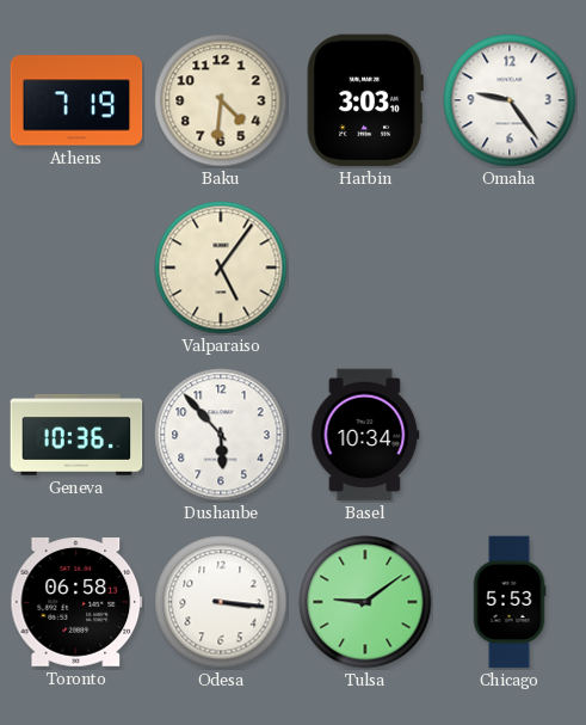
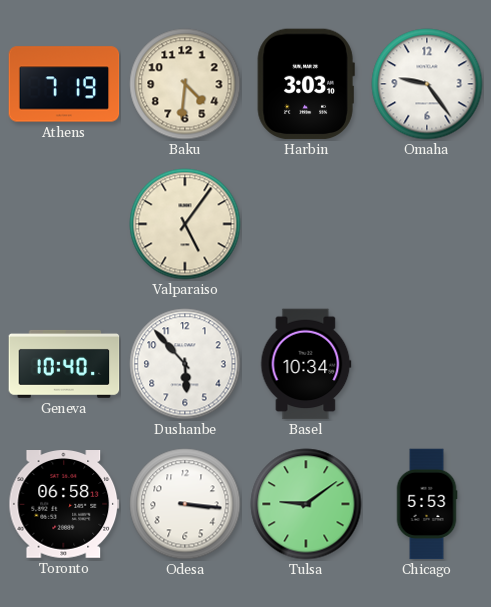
Geneva: 10:36 -> 10:40
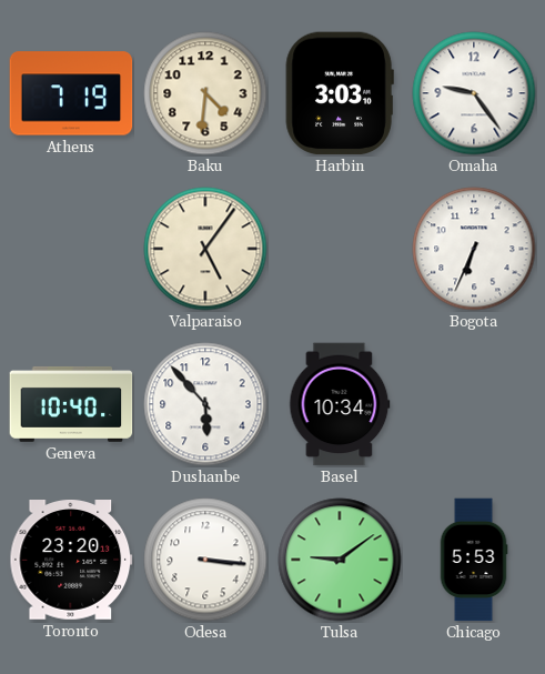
Bogota: none -> 6:34
Toronto: 06:58 -> 23:20
